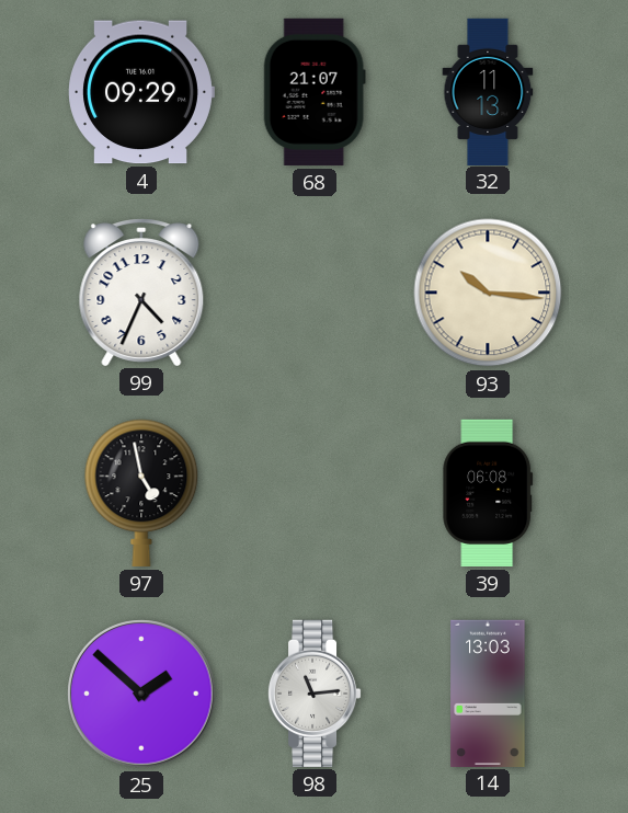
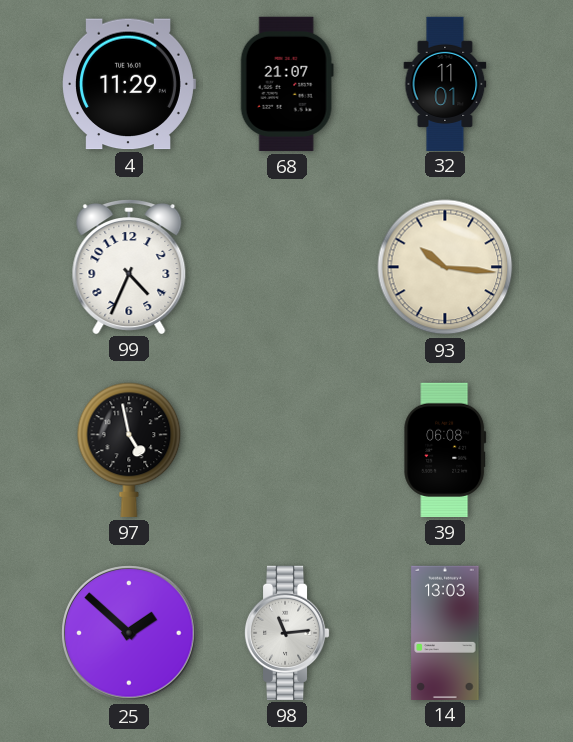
4: 09:29 -> 11:29
32: 11:13 -> 11:01
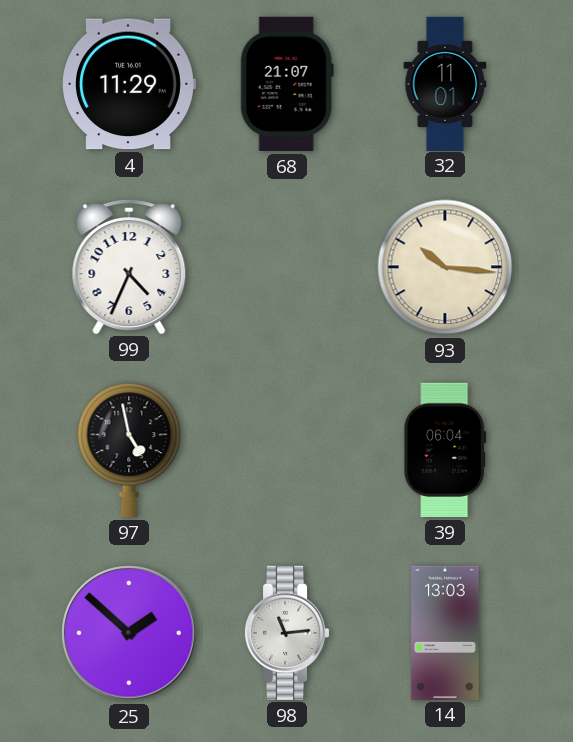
39: 06:08 -> 06:04
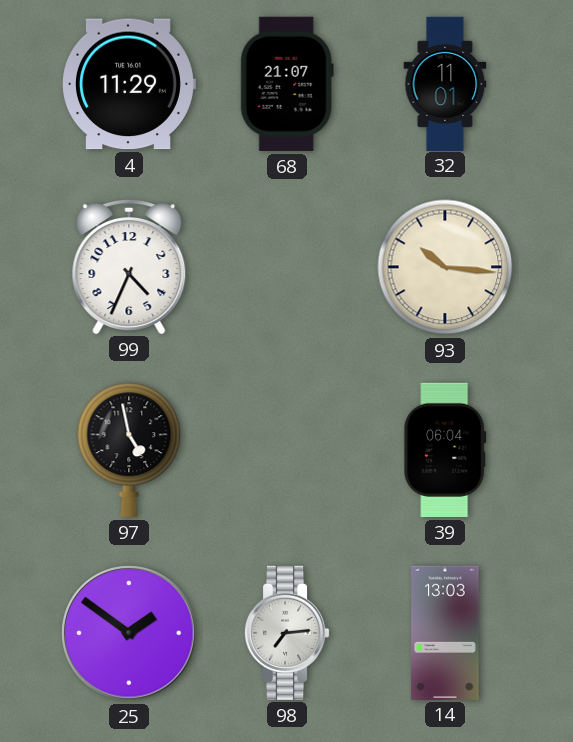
25: 1:52 -> 1:51
98: 11:14 -> 7:14
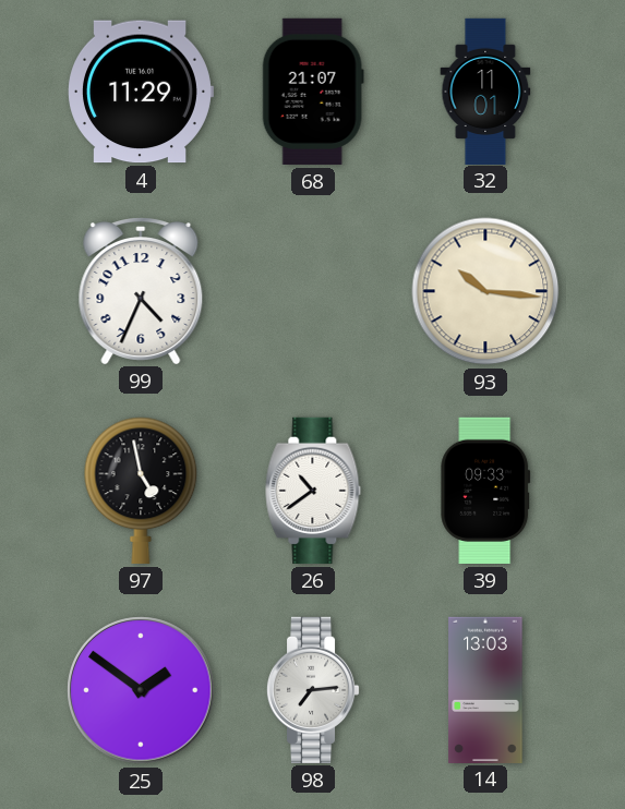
26: none -> 10:39
39: 06:04 -> 09:33
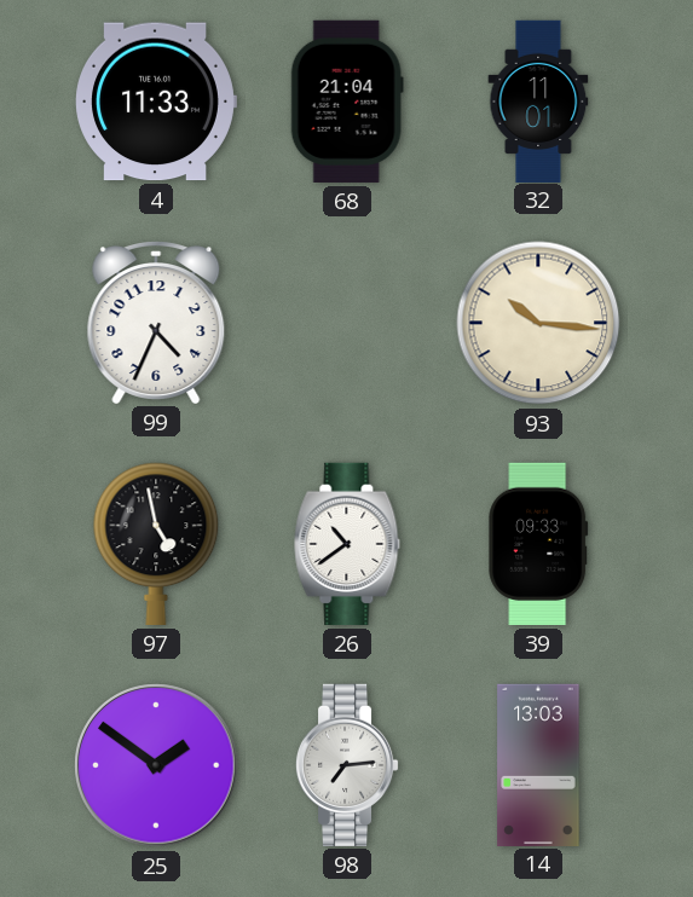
4: 11:29 -> 11:33
68: 21:07 -> 21:04
